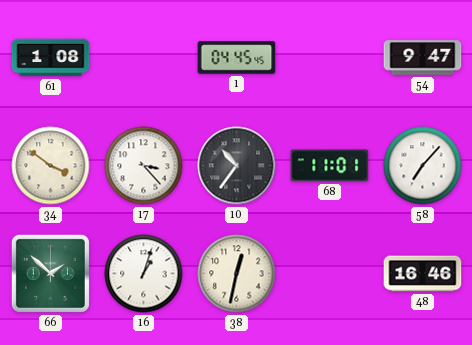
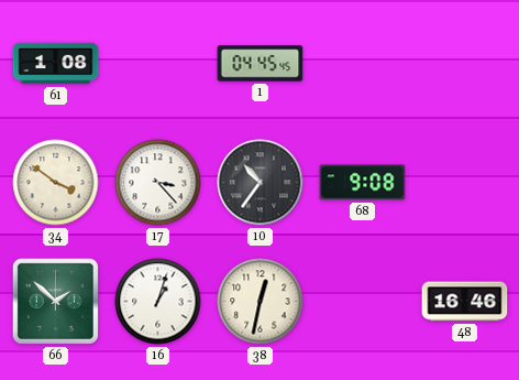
54: 9:47 -> none
68: 11:01 -> 9:08
58: 7:07 -> none
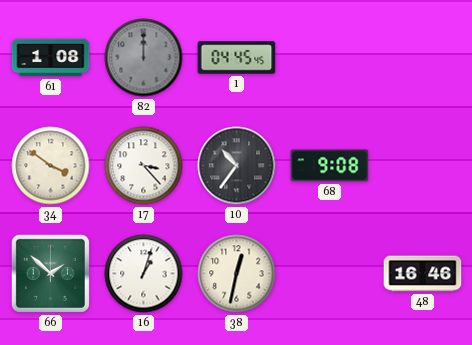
82: none -> 12:00
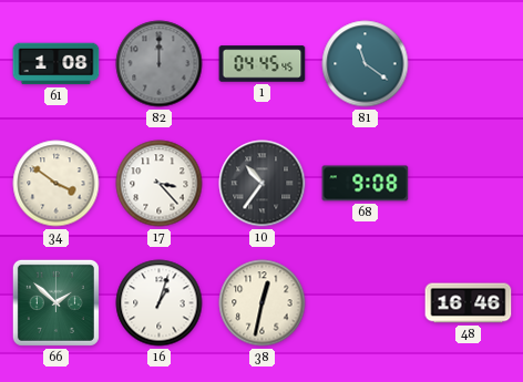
81: none -> 11:21
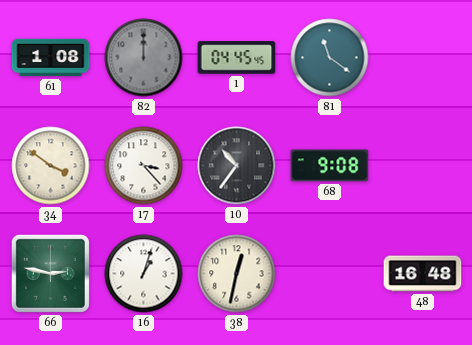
66: 1:52 -> 2:47
48: 16:46 -> 16:48
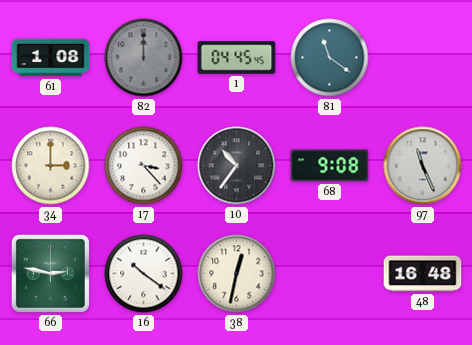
34: 3:51 -> 3:00
97: none -> 11:26
16: 1:03 -> 10:21
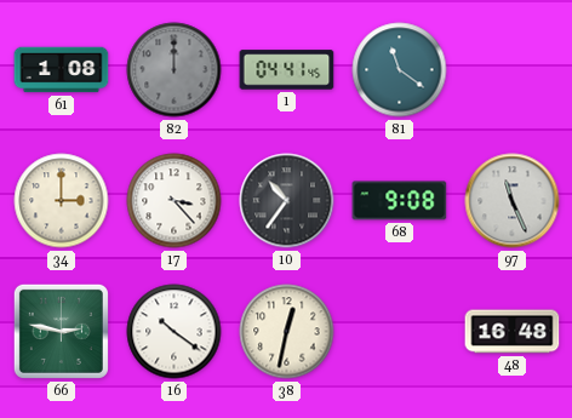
1: 04:45 -> 04:41
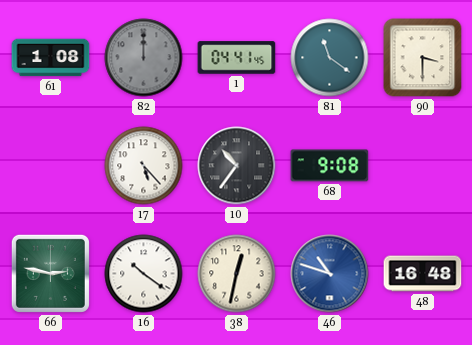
90: none -> 3:30
34: 3:00 -> none
17: 3:23 -> 5:23
97: 11:26 -> none
46: none -> 10:48
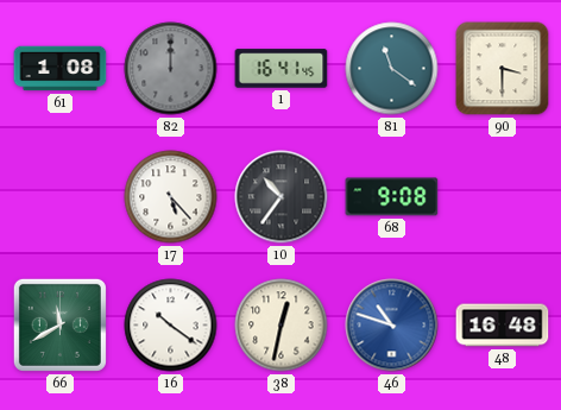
1: 04:41 -> 16:41
66: 2:47 -> 11:40
